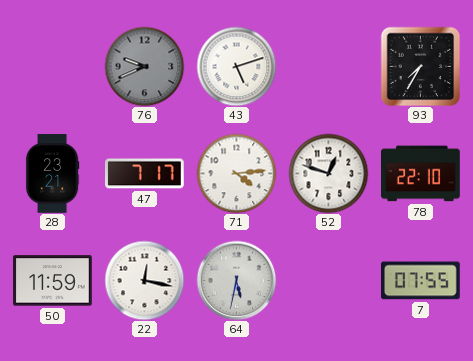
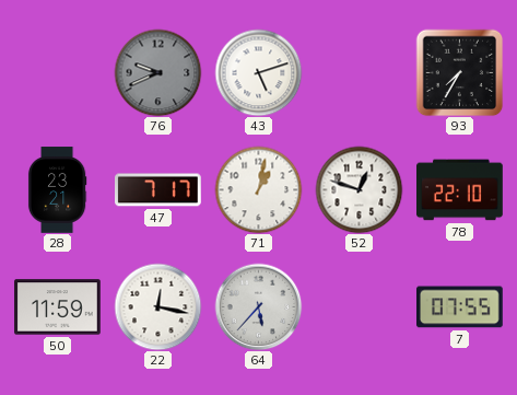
71: 4:14 -> 1:02
64: 5:32 -> 5:37
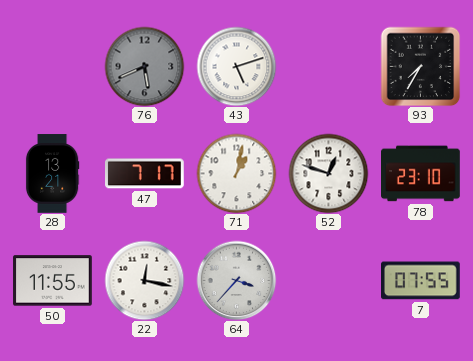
76: 9:41 -> 5:41
28: 23:21 -> 13:21
78: 22:10 -> 23:10
50: 11:59 -> 11:55
64: 5:37 -> 3:37
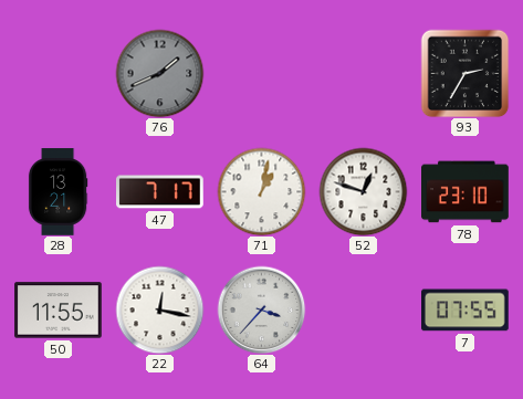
76: 5:41 -> 1:41
43: 5:12 -> none
93: 7:35 -> 2:35
